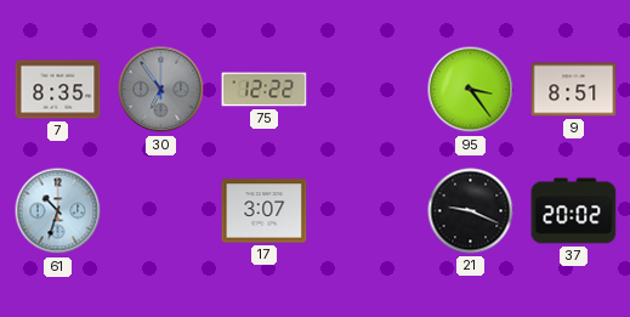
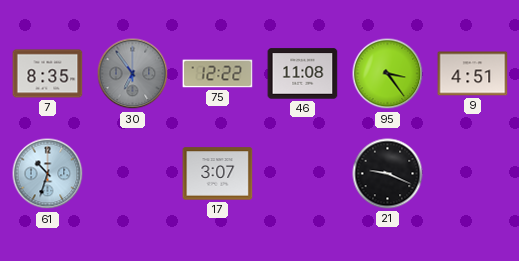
46: none -> 11:08
9: 8:51 -> 4:51
37: 20:02 -> none
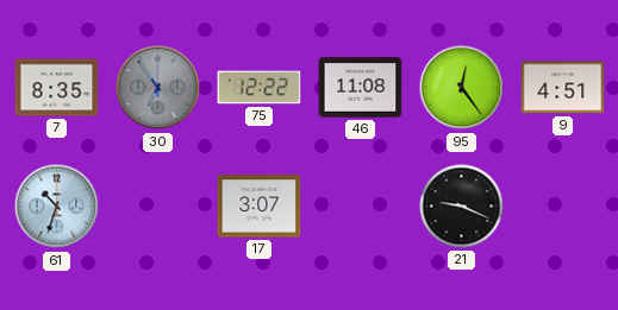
95: 3:24 -> 12:24
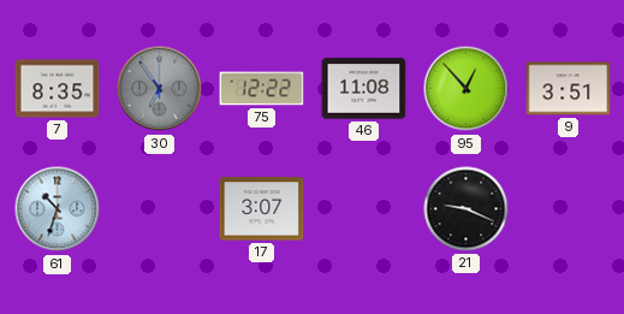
95: 12:24 -> 12:53
9: 4:51 -> 3:51
